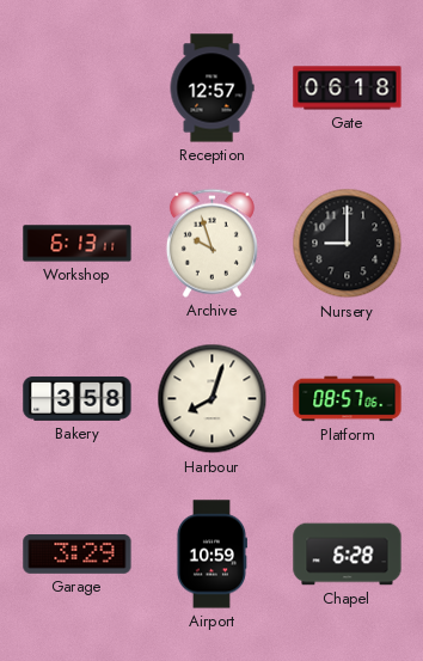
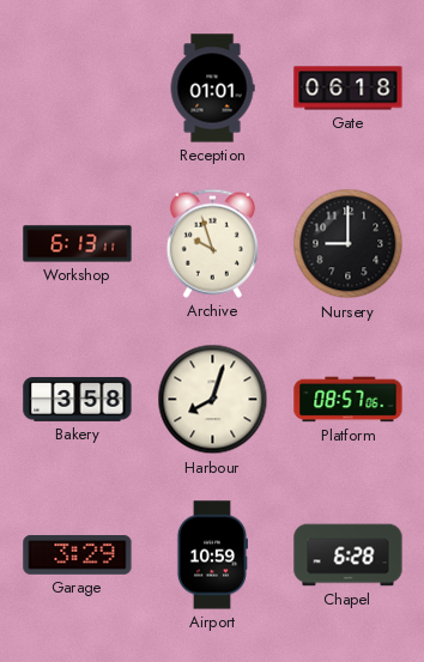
Reception: 12:57 -> 01:01
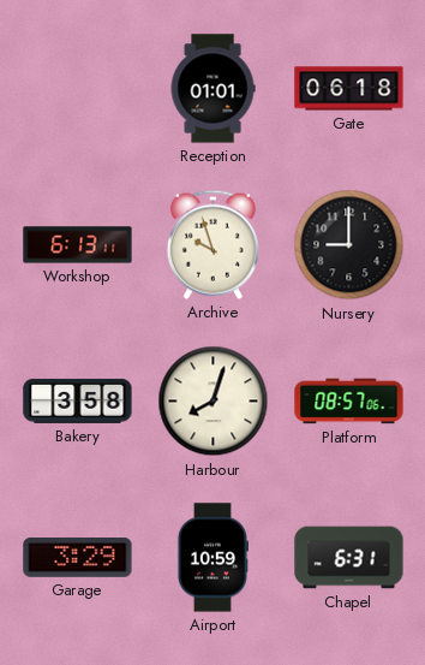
Chapel: 6:28 -> 6:31
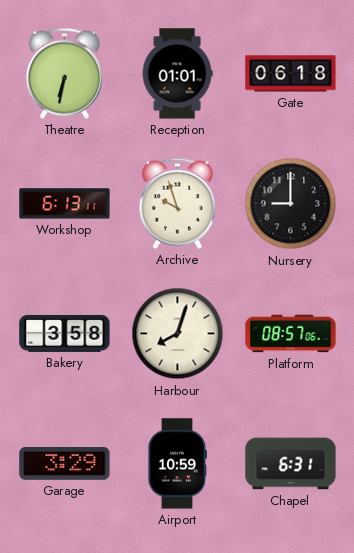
Theatre: none -> 6:32
